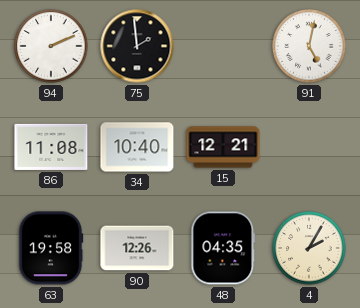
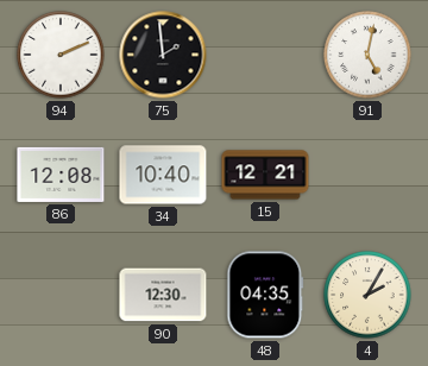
86: 11:08 -> 12:08
63: 19:58 -> none
90: 12:26 -> 12:30
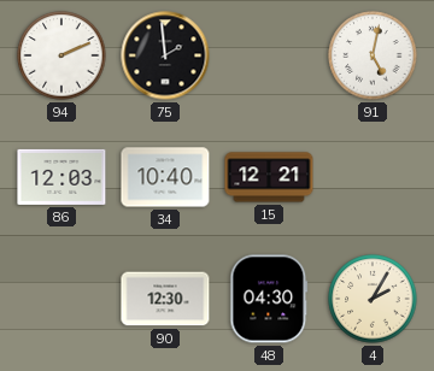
86: 12:08 -> 12:03
48: 04:35 -> 04:30
